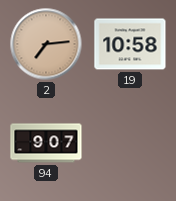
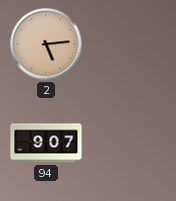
2: 7:14 -> 5:14
19: 10:58 -> none
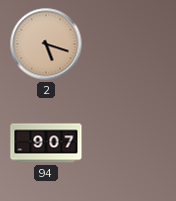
2: 5:14 -> 5:18
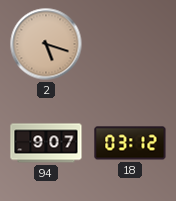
18: none -> 03:12
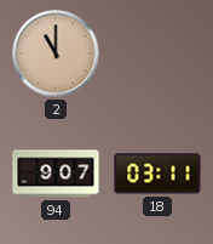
2: 5:18 -> 11:00
18: 03:12 -> 03:11
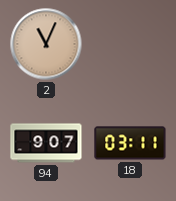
2: 11:00 -> 11:04
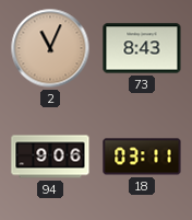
73: none -> 8:43
94: 9:07 -> 9:06
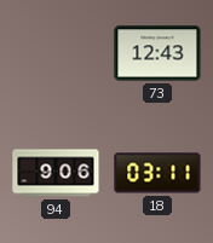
2: 11:04 -> none
73: 8:43 -> 12:43
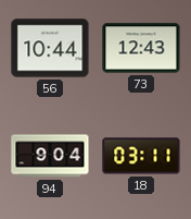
56: none -> 10:44
94: 9:06 -> 9:04
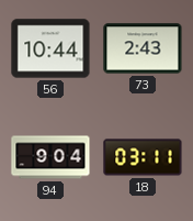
73: 12:43 -> 2:43
